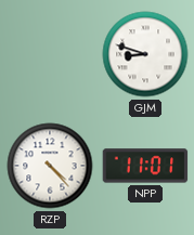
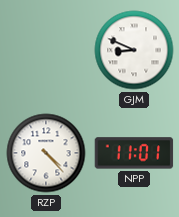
GJM: 8:48 -> 8:49
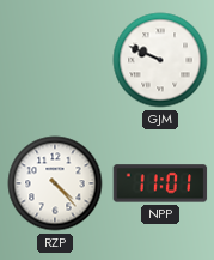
GJM: 8:49 -> 9:49
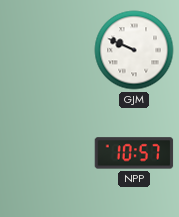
RZP: 4:23 -> none
NPP: 11:01 -> 10:57
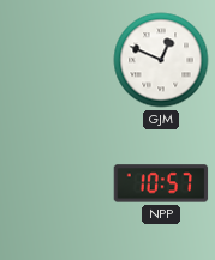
GJM: 9:49 -> 12:49
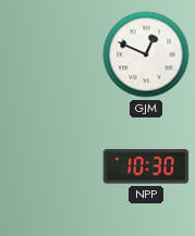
NPP: 10:57 -> 10:30
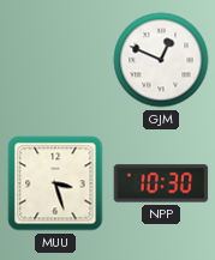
MUU: none -> 3:27
